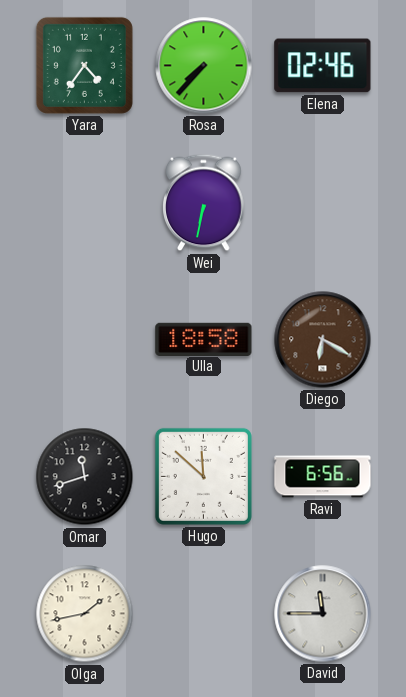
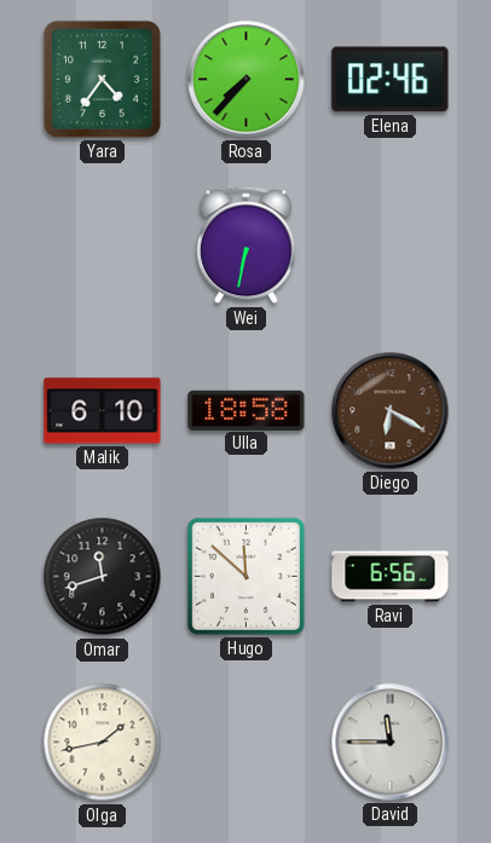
Malik: none -> 6:10
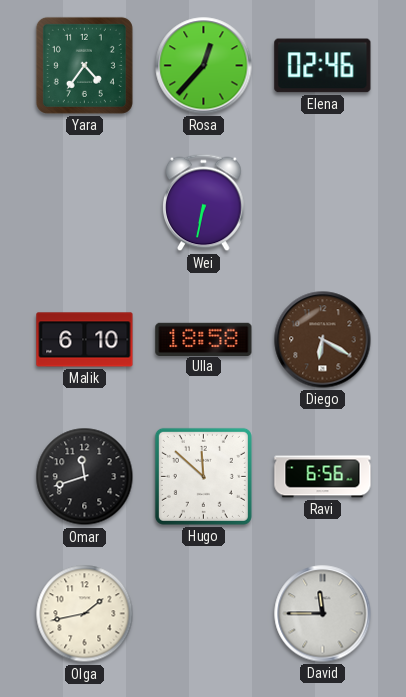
Rosa: 7:37 -> 12:37
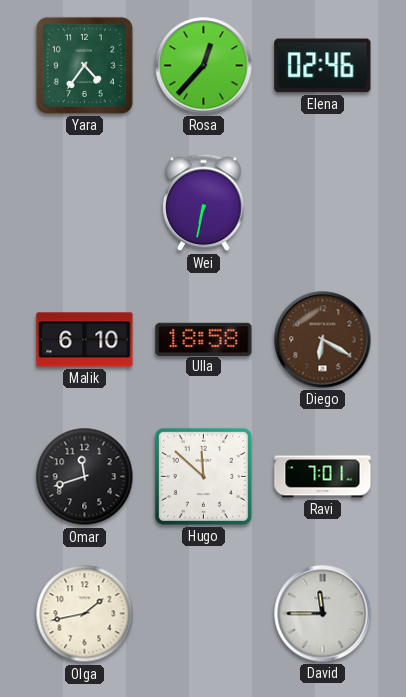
Ravi: 6:56 -> 7:01
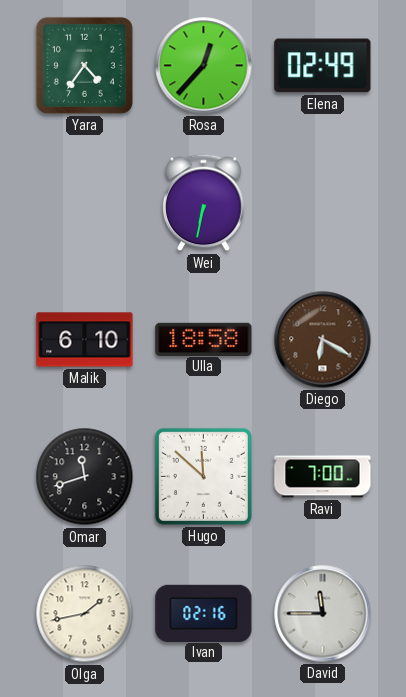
Elena: 02:46 -> 02:49
Ravi: 7:01 -> 7:00
Ivan: none -> 02:16
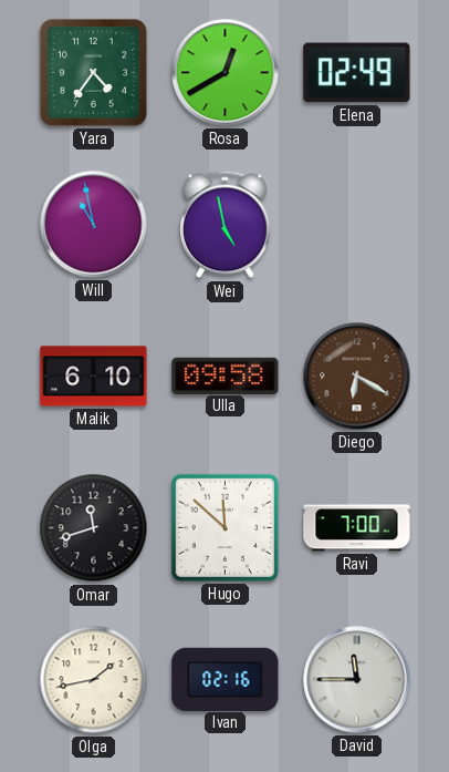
Rosa: 12:37 -> 12:40
Will: none -> 10:58
Wei: 6:32 -> 4:58
Ulla: 18:58 -> 09:58
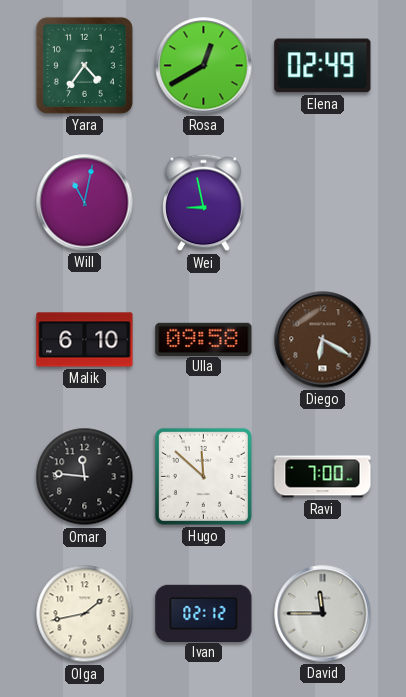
Will: 10:58 -> 11:02
Wei: 4:58 -> 8:58
Omar: 11:42 -> 11:46
Ivan: 02:16 -> 02:12
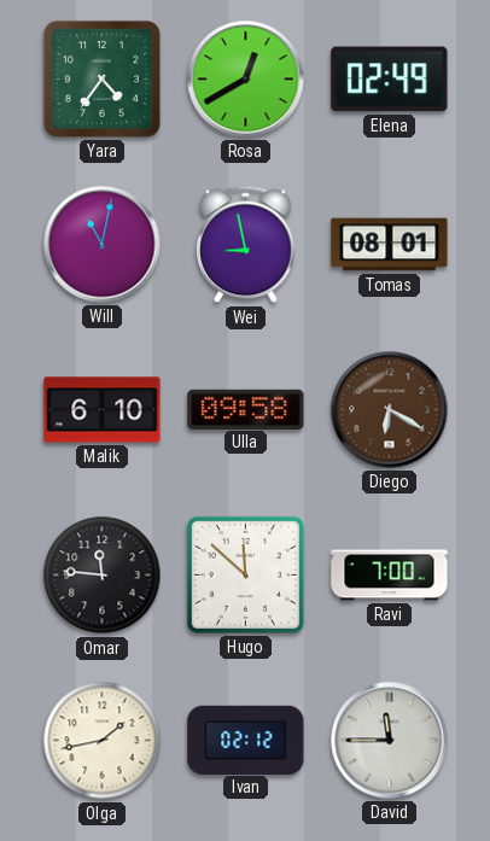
Tomas: none -> 08:01
